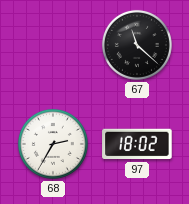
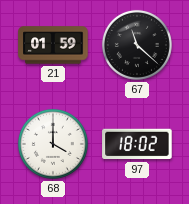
21: none -> 01:59
68: 2:35 -> 4:00
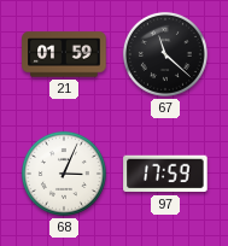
68: 4:00 -> 3:04
97: 18:02 -> 17:59
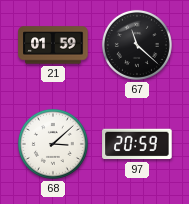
68: 3:04 -> 3:08
97: 17:59 -> 20:59
